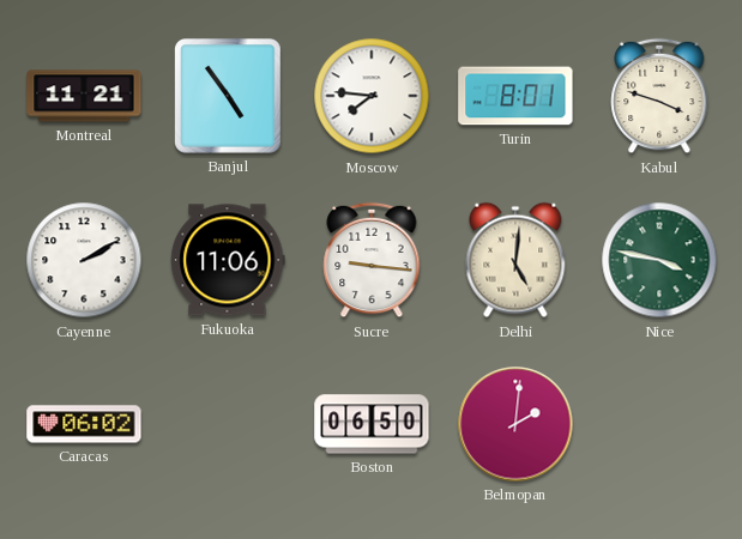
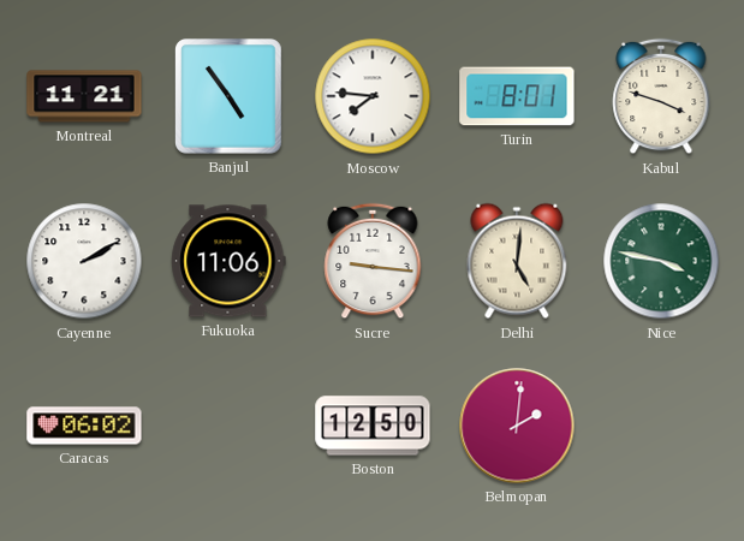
Boston: 06:50 -> 12:50
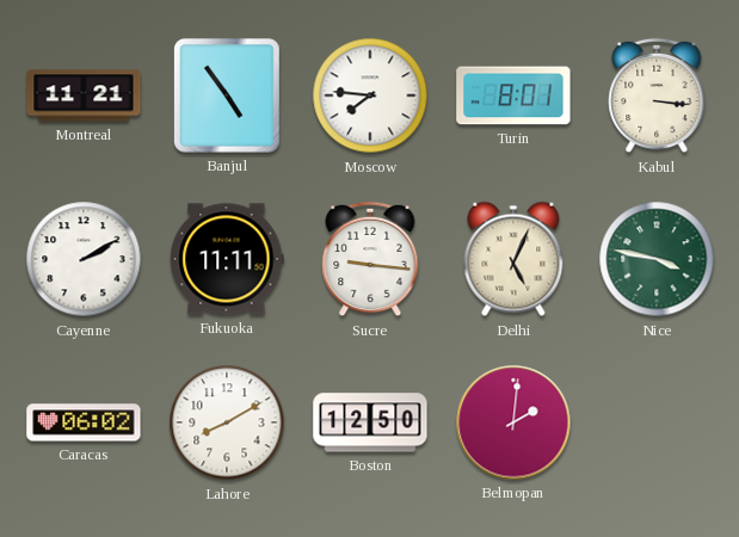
Kabul: 3:48 -> 3:16
Fukuoka: 11:06 -> 11:11
Delhi: 5:01 -> 5:04
Lahore: none -> 8:10
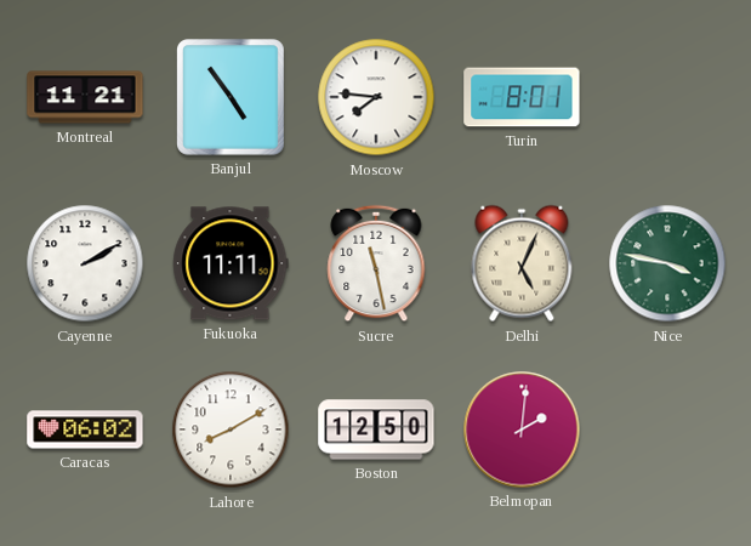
Kabul: 3:16 -> none
Sucre: 9:16 -> 11:28
